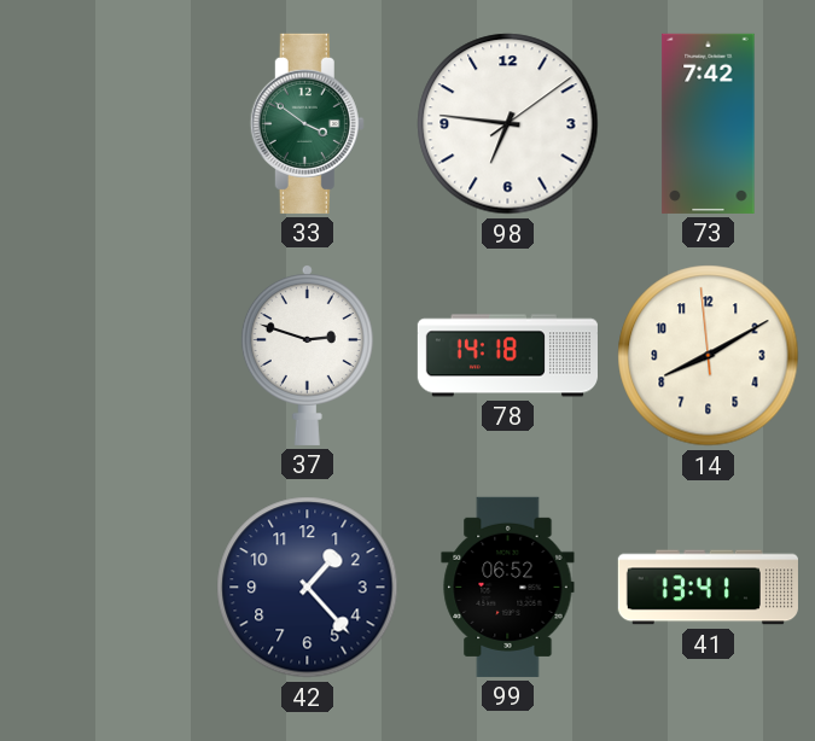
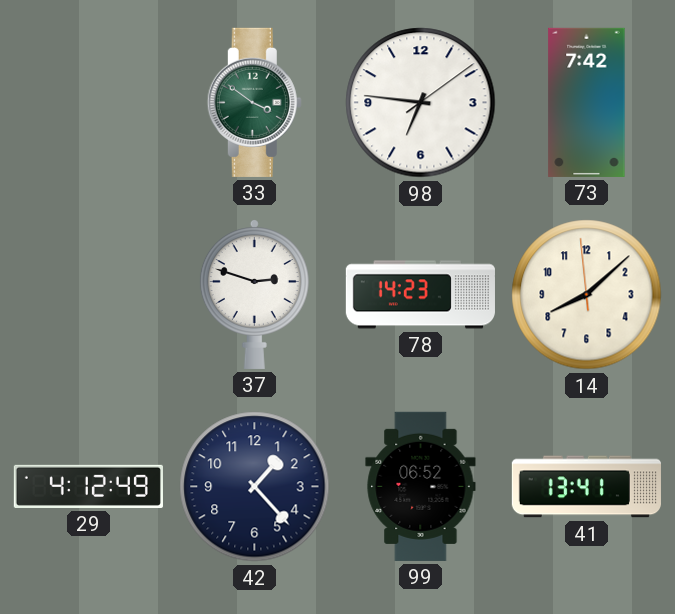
78: 14:18 -> 14:23
14: 8:09 -> 8:07
29: none -> 4:12
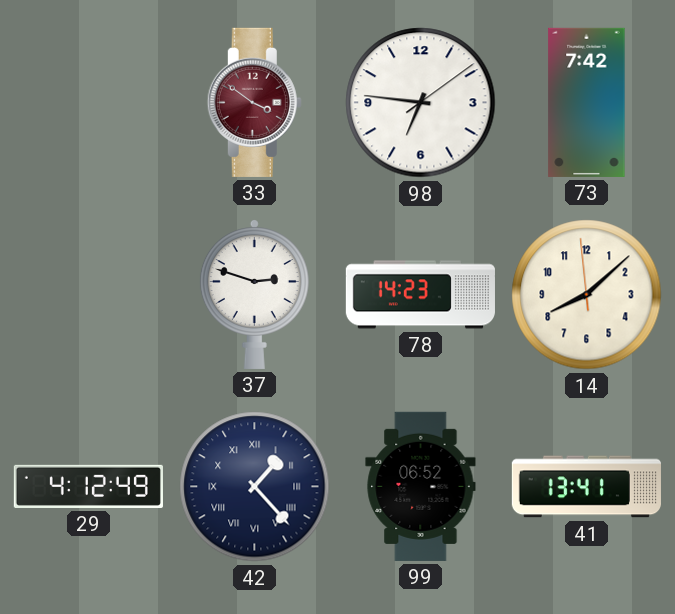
33 dial: green -> burgundy
42 numerals: Arabic -> Roman
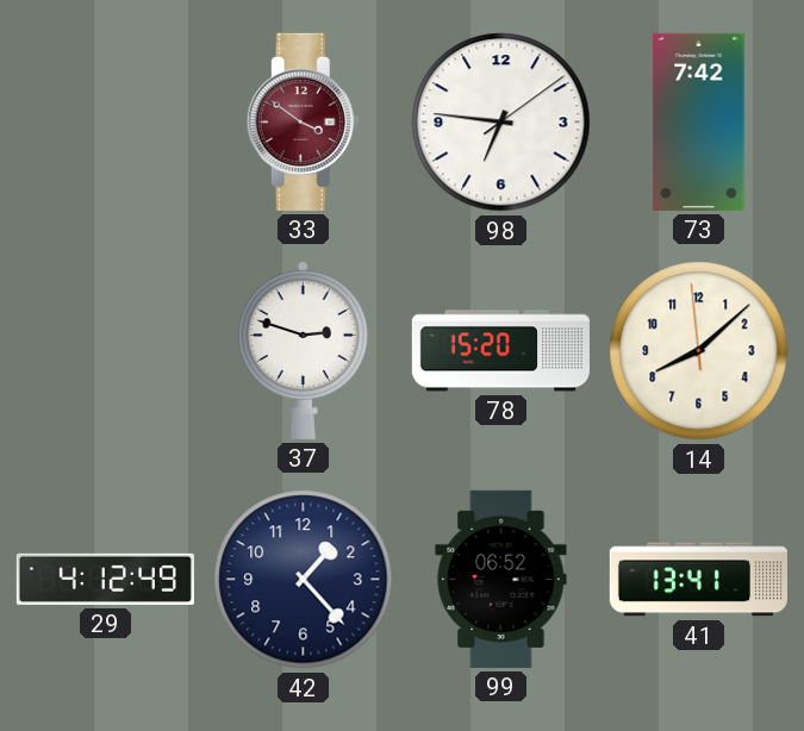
78: 14:23 -> 15:20
42 numerals: Roman -> Arabic
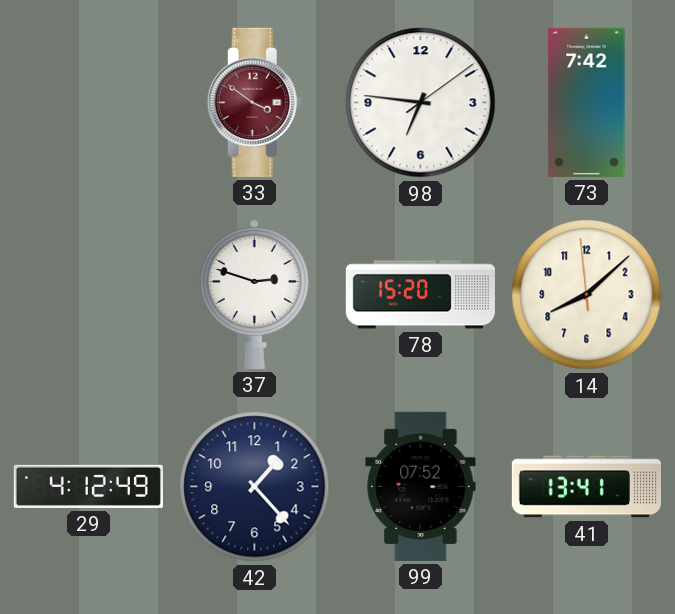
99: 06:52 -> 07:52
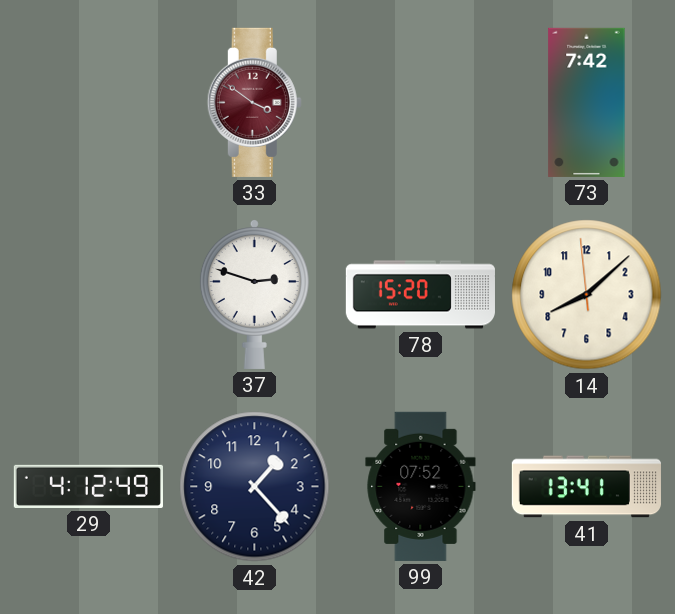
98: 6:46 -> none
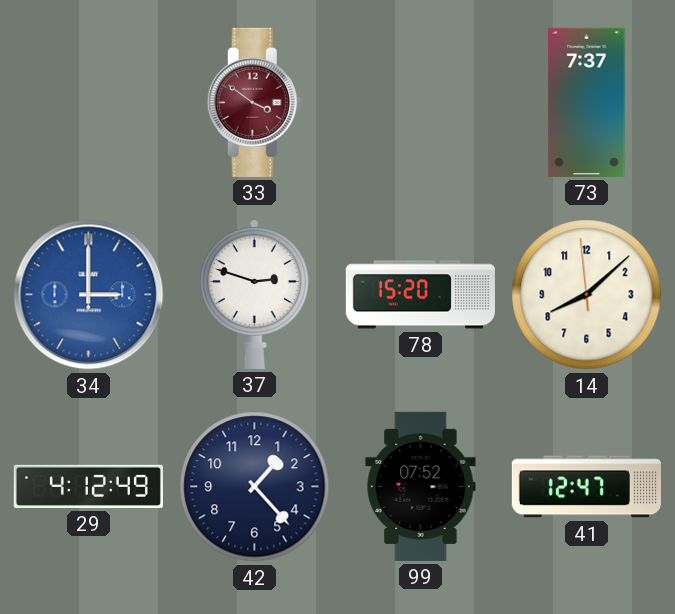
73: 7:42 -> 7:37
34: none -> 3:00
41: 13:41 -> 12:47
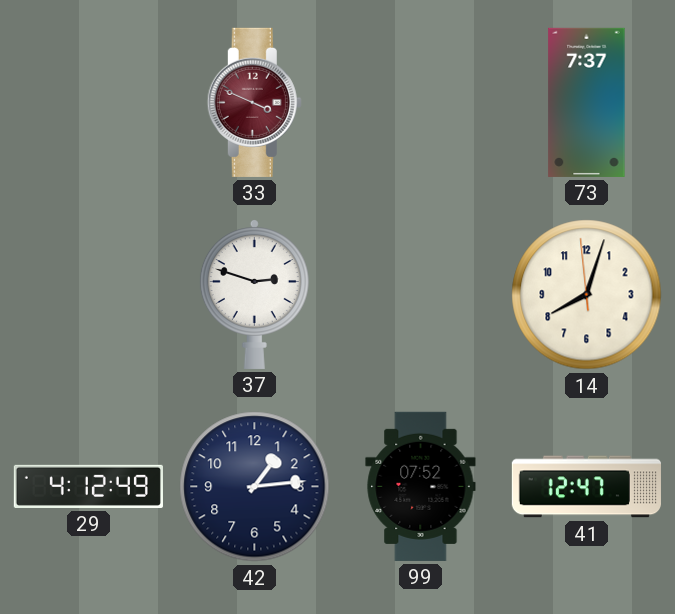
33: 3:51 -> 3:49
34: 3:00 -> none
78: 15:20 -> none
14: 8:07 -> 8:02
42: 1:23 -> 1:14
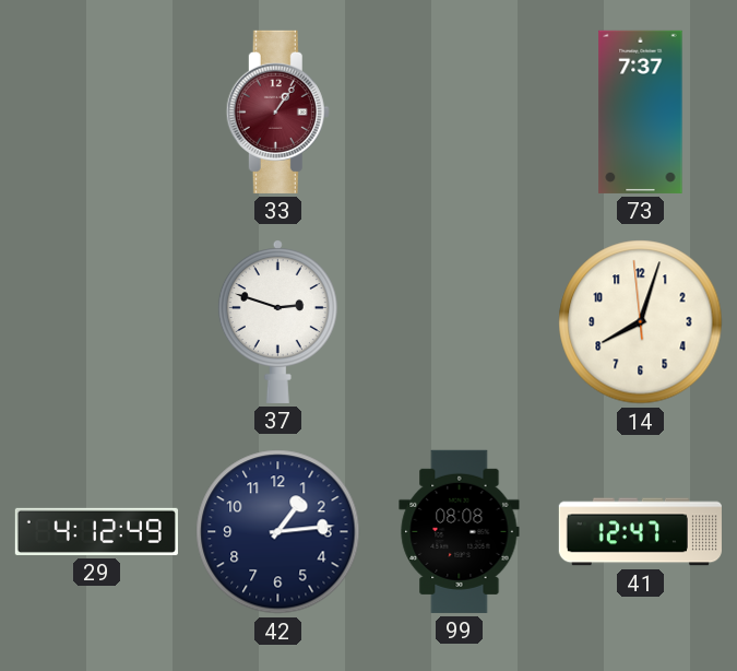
33: 3:49 -> 1:06
99: 07:52 -> 08:08
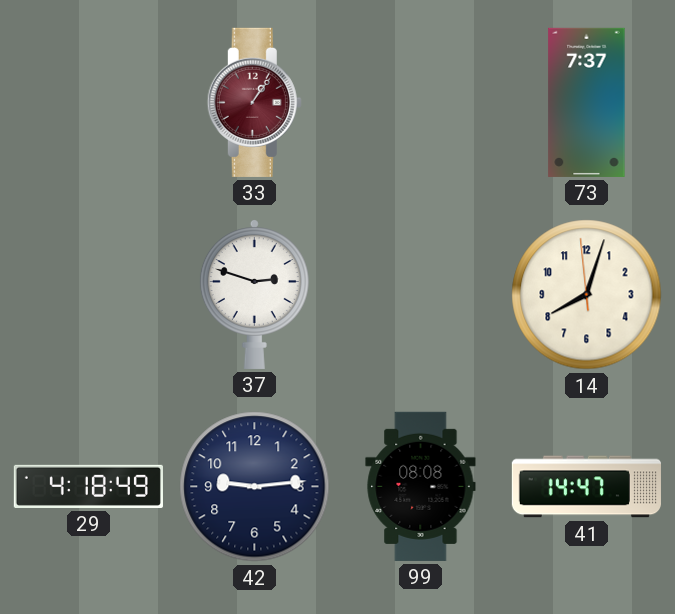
29: 4:12 -> 4:18
42: 1:14 -> 9:14
41: 12:47 -> 14:47
